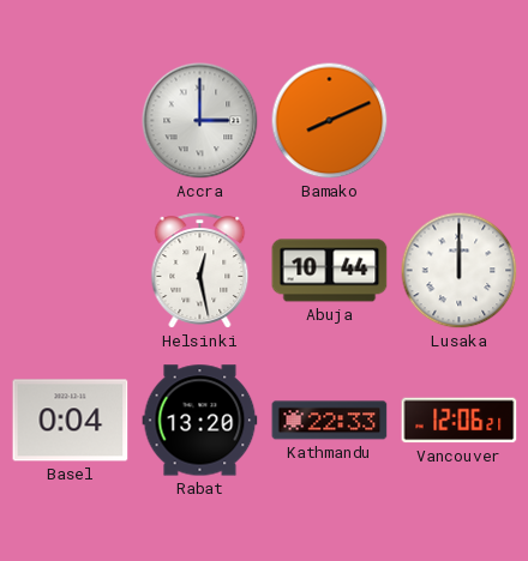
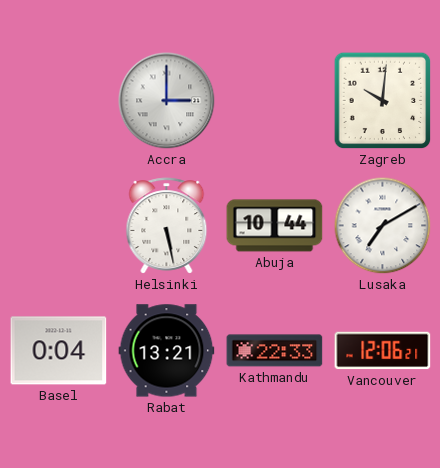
Bamako: 8:11 -> none
Zagreb: none -> 10:01
Helsinki: 12:28 -> 5:28
Lusaka: 12:00 -> 7:10
Rabat: 13:20 -> 13:21
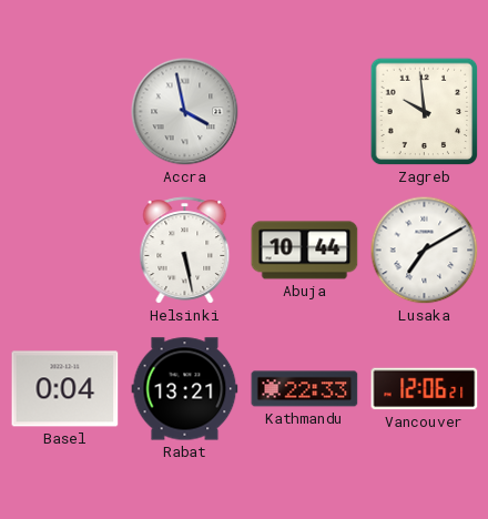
Accra: 3:00 -> 3:58
Zagreb: 10:01 -> 9:59
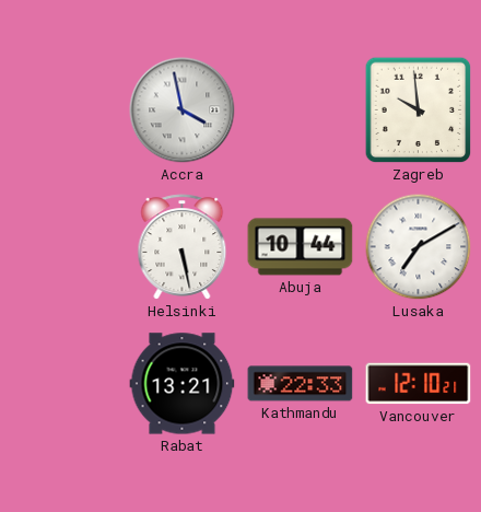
Basel: 0:04 -> none
Vancouver: 12:06 -> 12:10
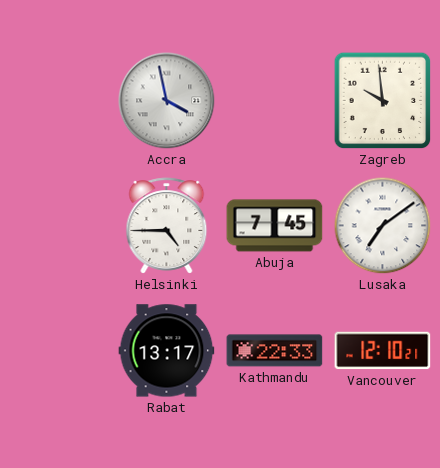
Helsinki: 5:28 -> 4:45
Abuja: 10:44 -> 7:45
Lusaka: 7:10 -> 7:09
Rabat: 13:21 -> 13:17
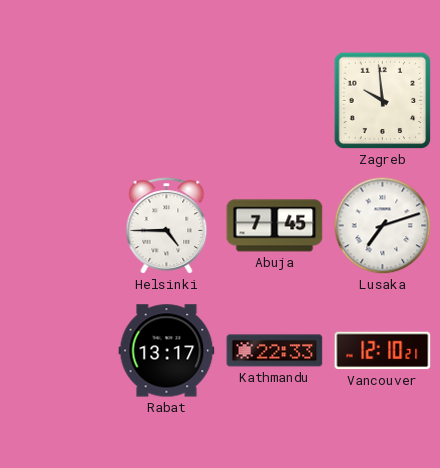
Accra: 3:58 -> none
Lusaka: 7:09 -> 7:12
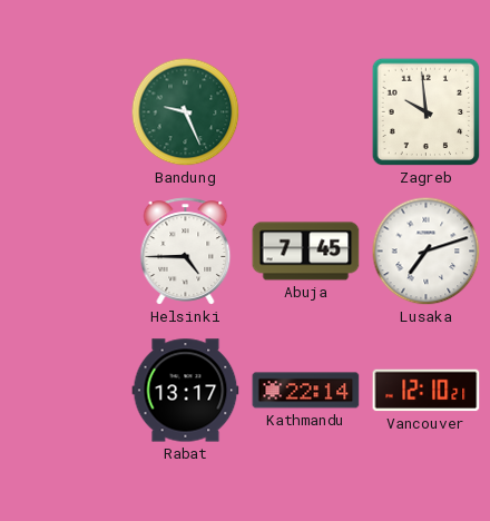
Bandung: none -> 9:26
Kathmandu: 22:33 -> 22:14
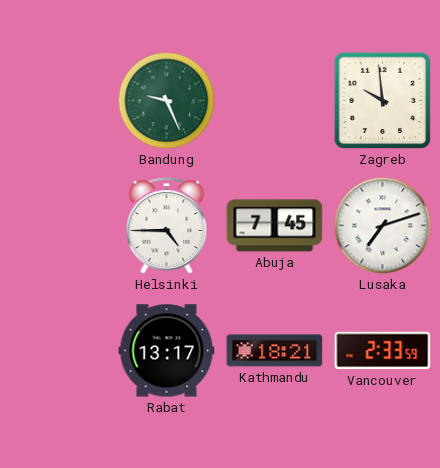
Kathmandu: 22:14 -> 18:21
Vancouver: 12:10 -> 2:33
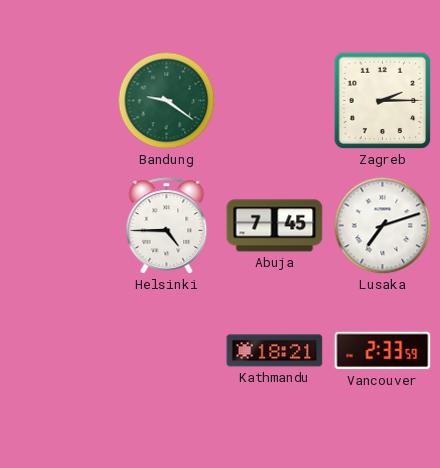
Bandung: 9:26 -> 9:21
Zagreb: 9:59 -> 2:15
Rabat: 13:17 -> none
